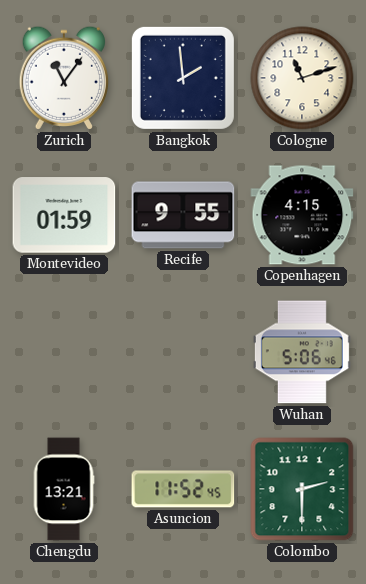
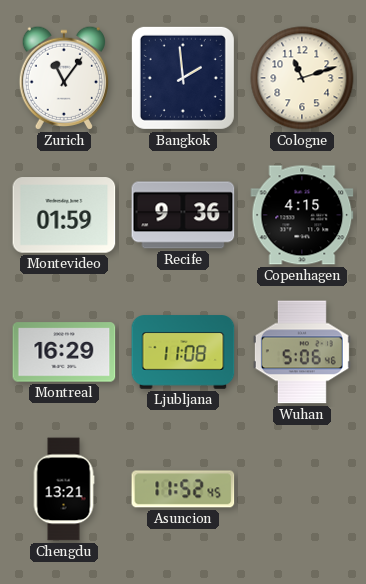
Recife: 9:55 -> 9:36
Montreal: none -> 16:29
Ljubljana: none -> 11:08
Colombo: 2:30 -> none
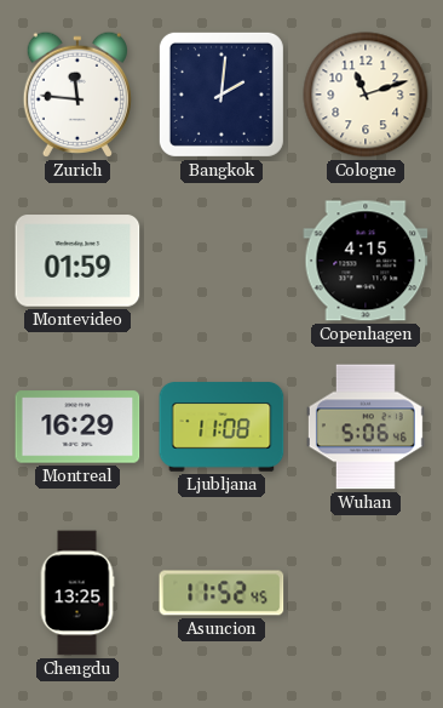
Zurich: 11:06 -> 11:46
Bangkok: 1:59 -> 2:01
Recife: 9:36 -> none
Chengdu: 13:21 -> 13:25
